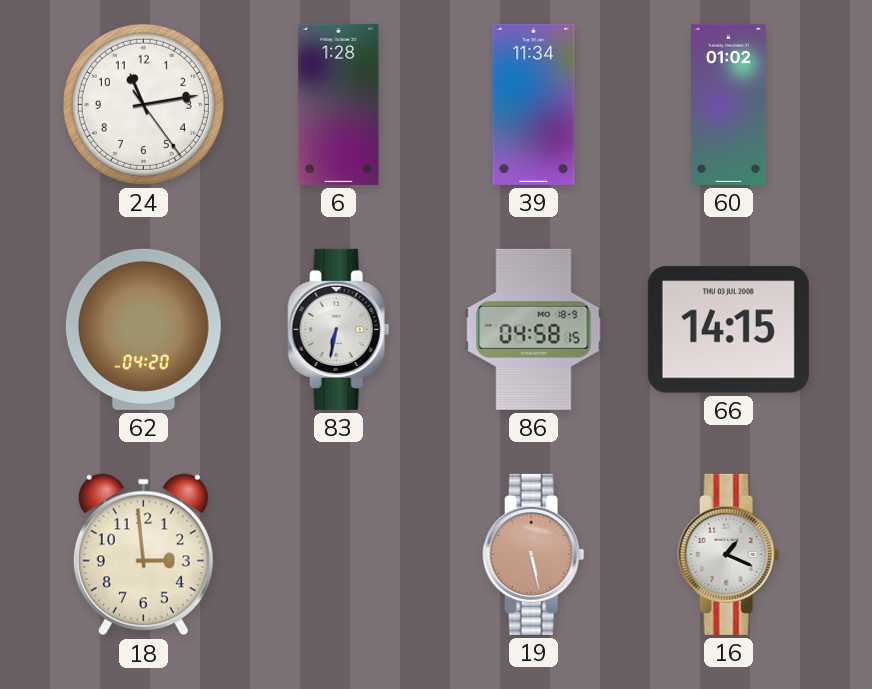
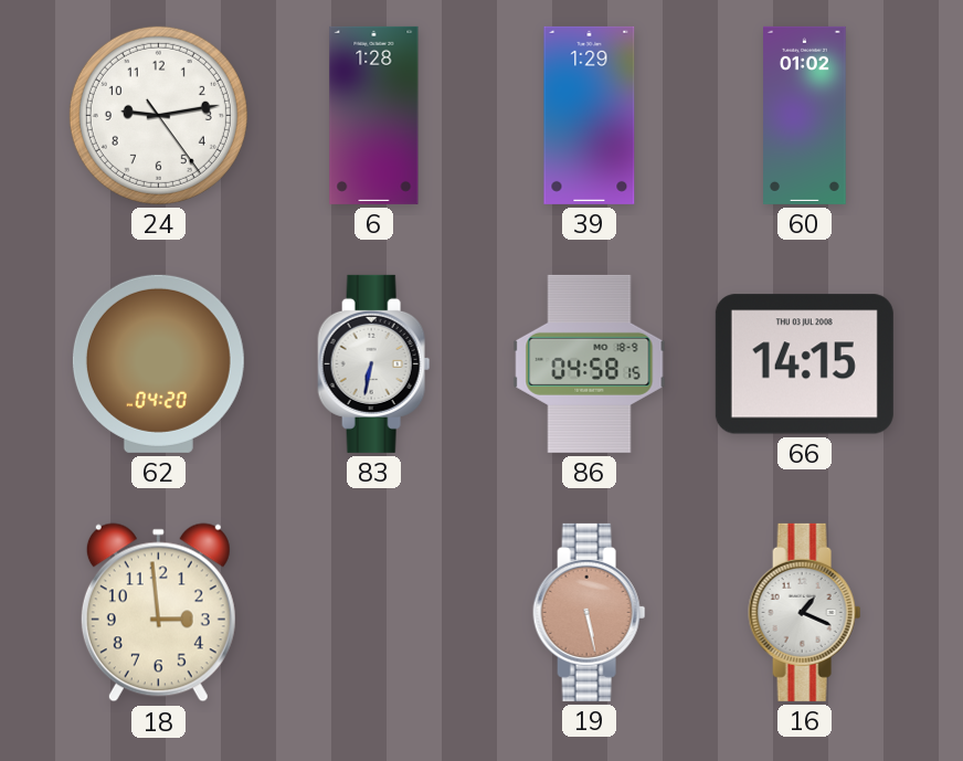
24: 11:13 -> 9:13
39: 11:34 -> 1:29
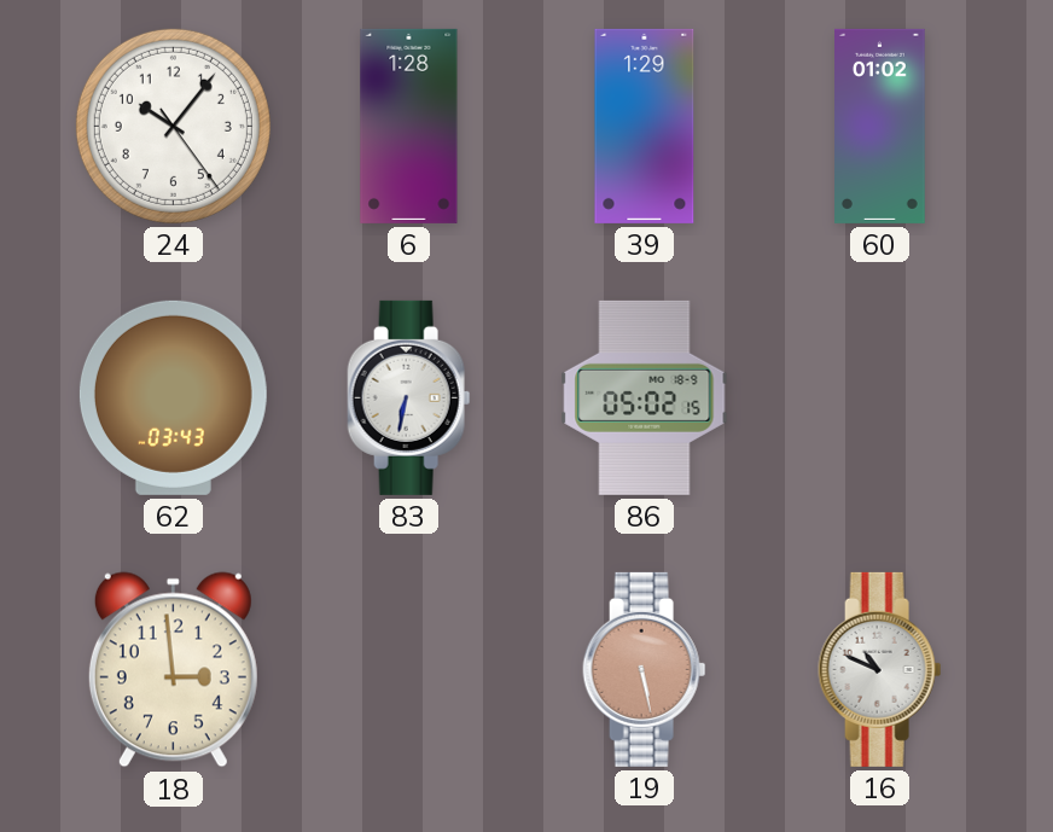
24: 9:13 -> 10:06
62: 04:20 -> 03:43
86: 04:58 -> 05:02
66: 14:15 -> none
16: 1:19 -> 10:49
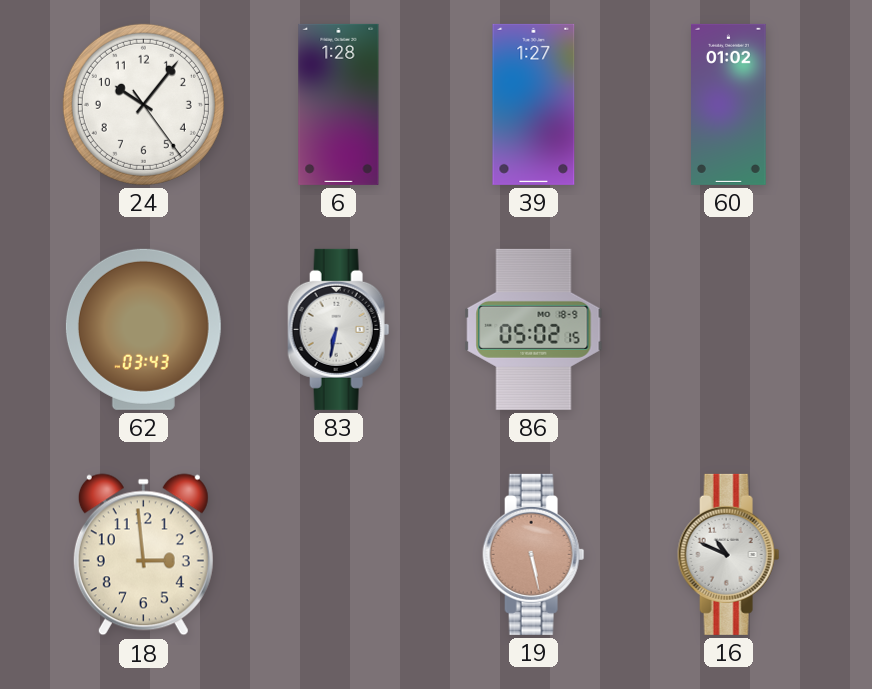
39: 1:29 -> 1:27
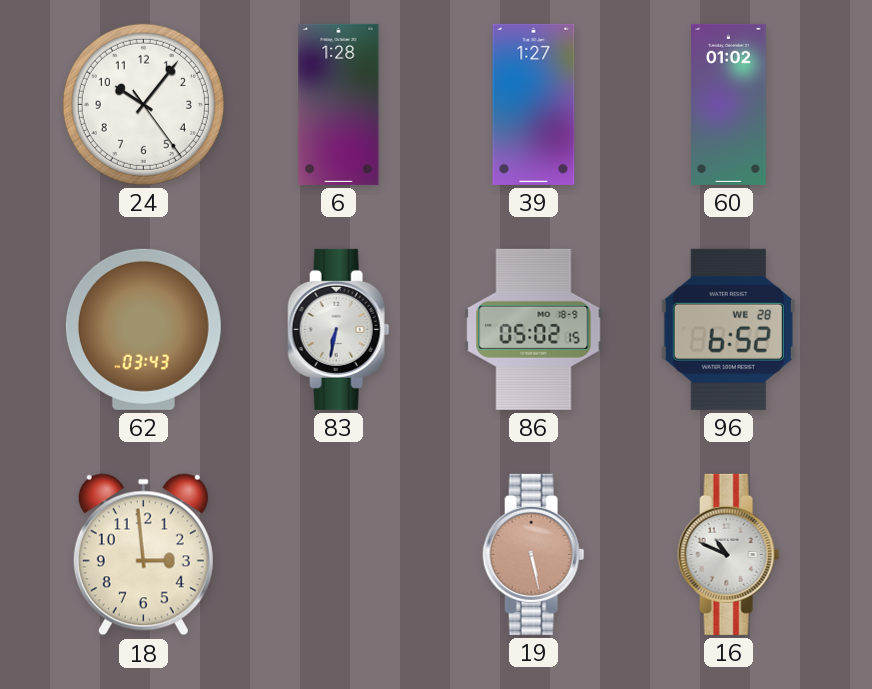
96: none -> 6:52
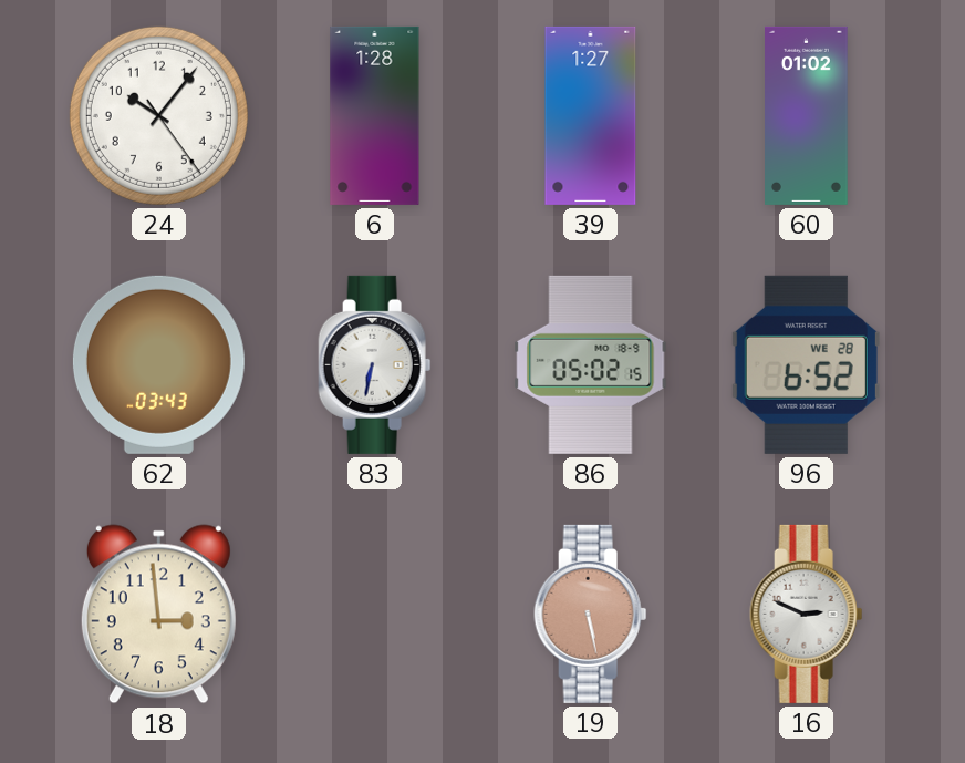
16: 10:49 -> 2:49
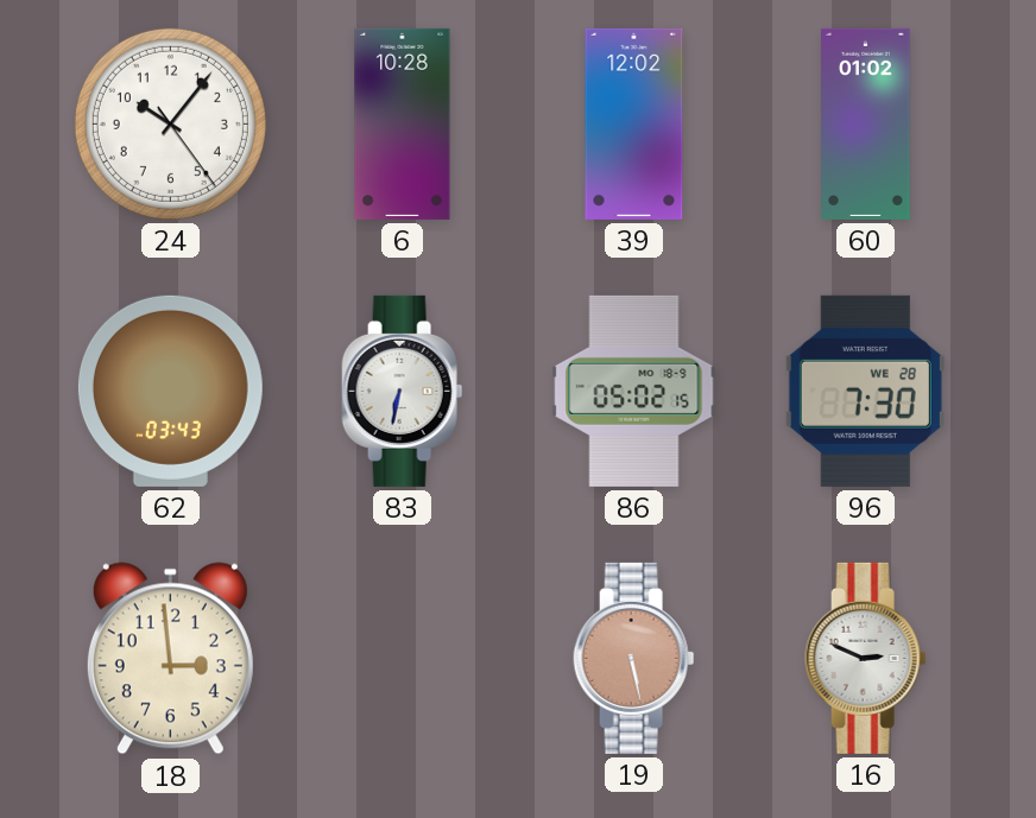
6: 1:28 -> 10:28
39: 1:27 -> 12:02
96: 6:52 -> 7:30
